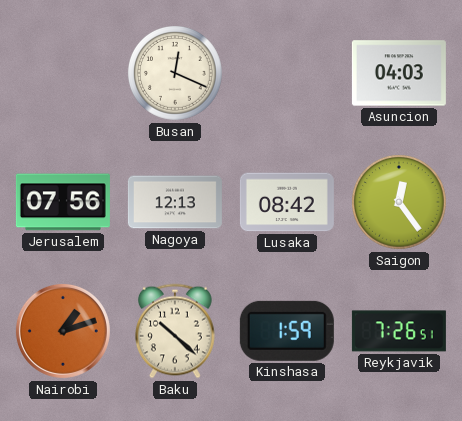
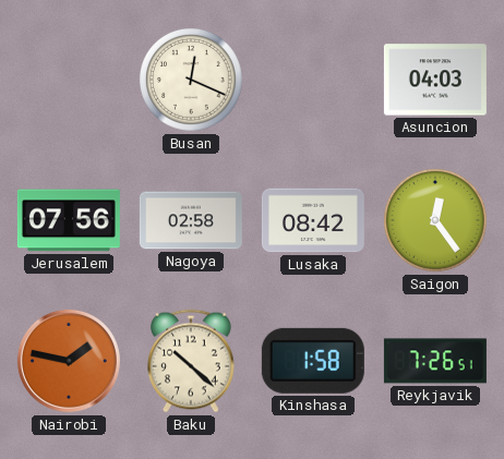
Nagoya: 12:13 -> 02:58
Nairobi: 1:12 -> 1:47
Kinshasa: 1:59 -> 1:58
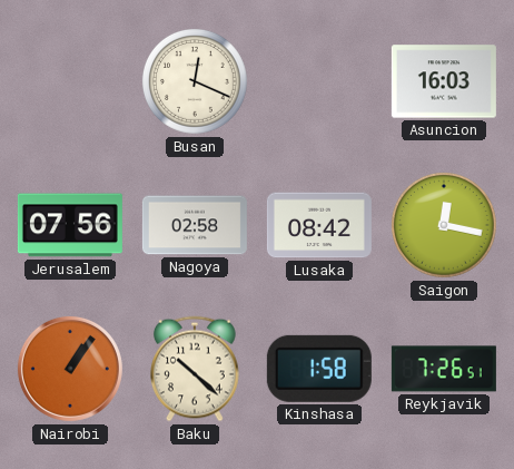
Asuncion: 04:03 -> 16:03
Saigon: 12:24 -> 12:17
Nairobi: 1:47 -> 1:06
